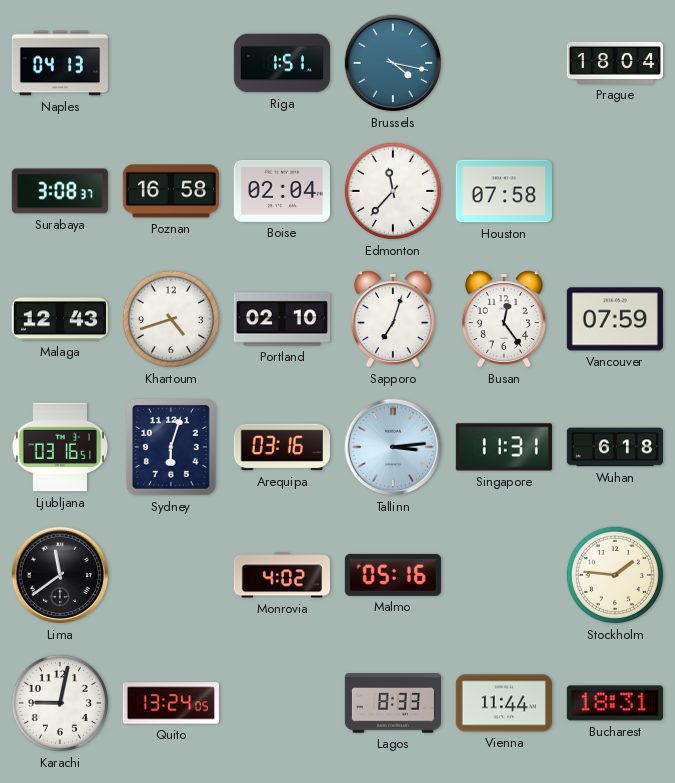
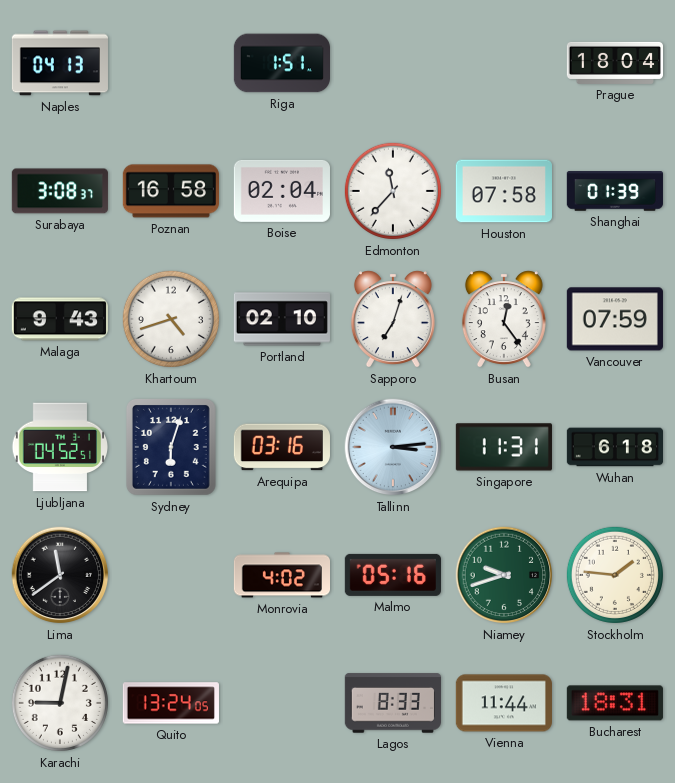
Brussels: 4:17 -> none
Shanghai: none -> 01:39
Malaga: 12:43 -> 9:43
Ljubljana: 03:16 -> 04:52
Niamey: none -> 9:42
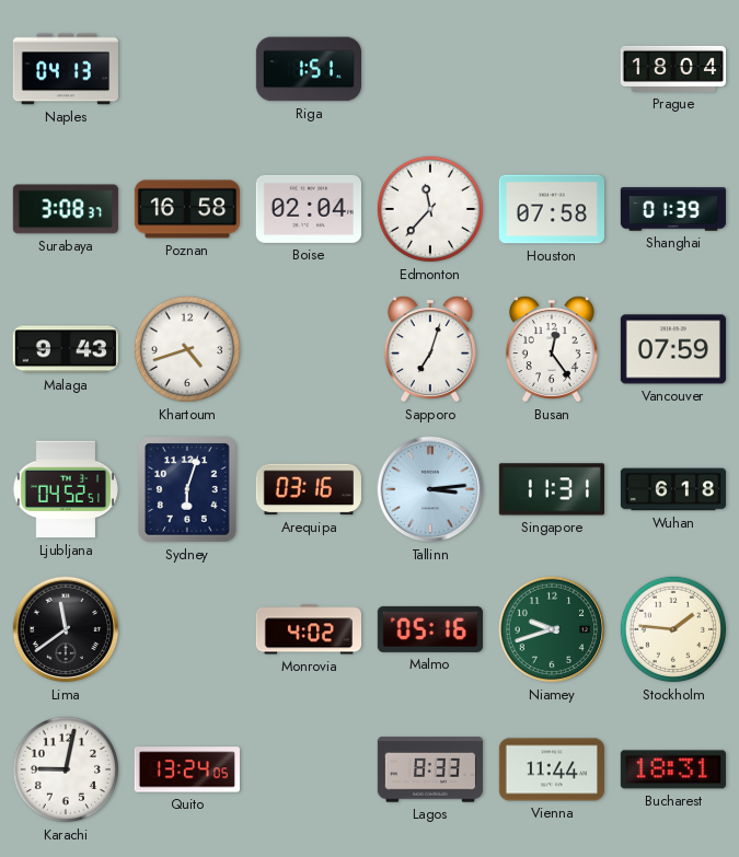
Portland: 02:10 -> none
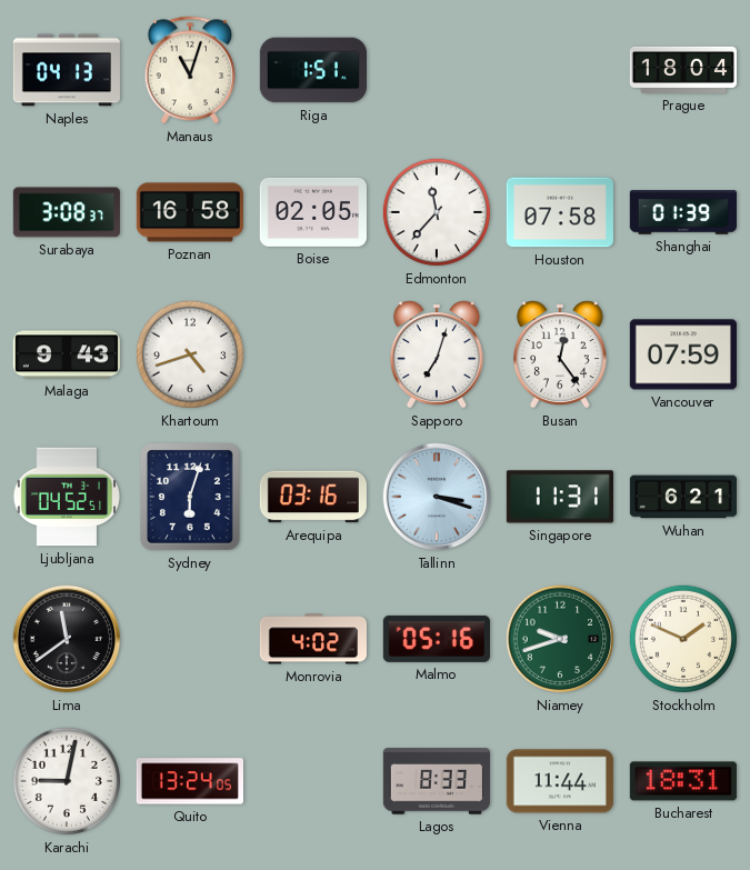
Manaus: none -> 11:03
Boise: 02:04 -> 02:05
Tallinn: 3:14 -> 3:18
Wuhan: 6:18 -> 6:21
Stockholm: 1:46 -> 1:49
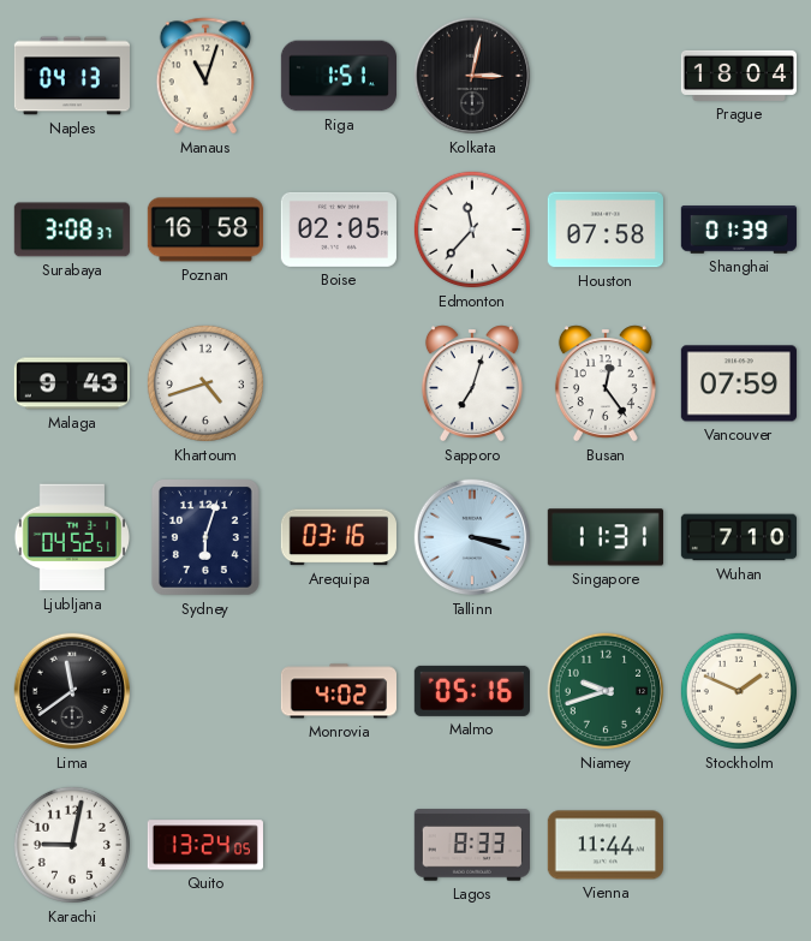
Kolkata: none -> 3:02
Wuhan: 6:21 -> 7:10
Bucharest: 18:31 -> none
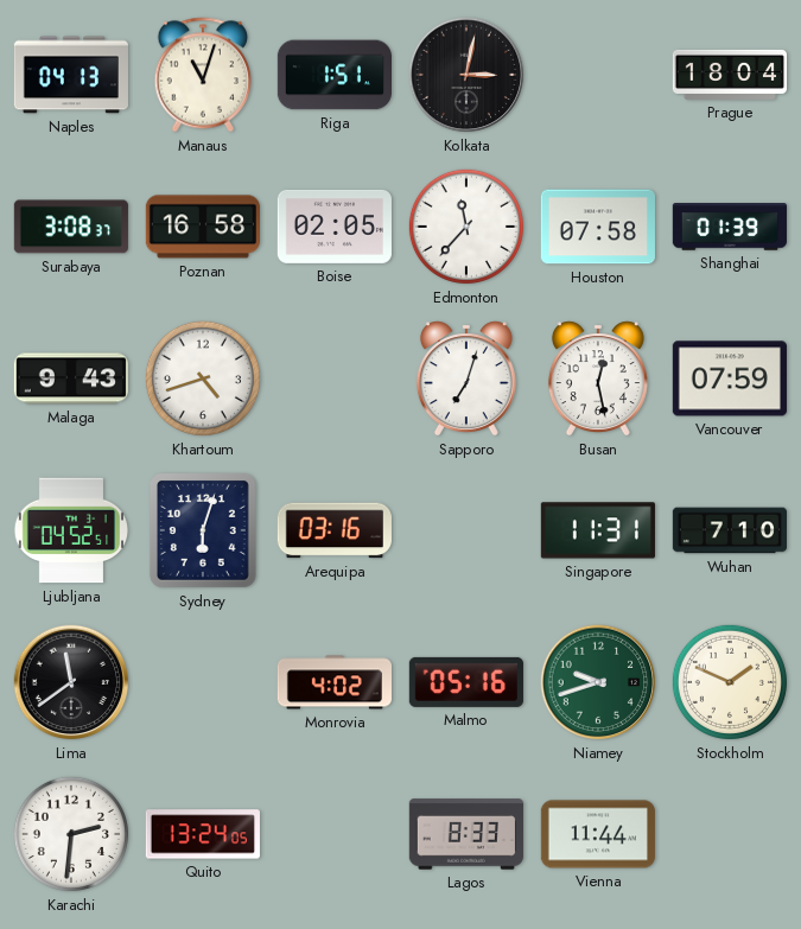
Busan: 12:24 -> 12:28
Tallinn: 3:18 -> none
Karachi: 9:02 -> 2:31
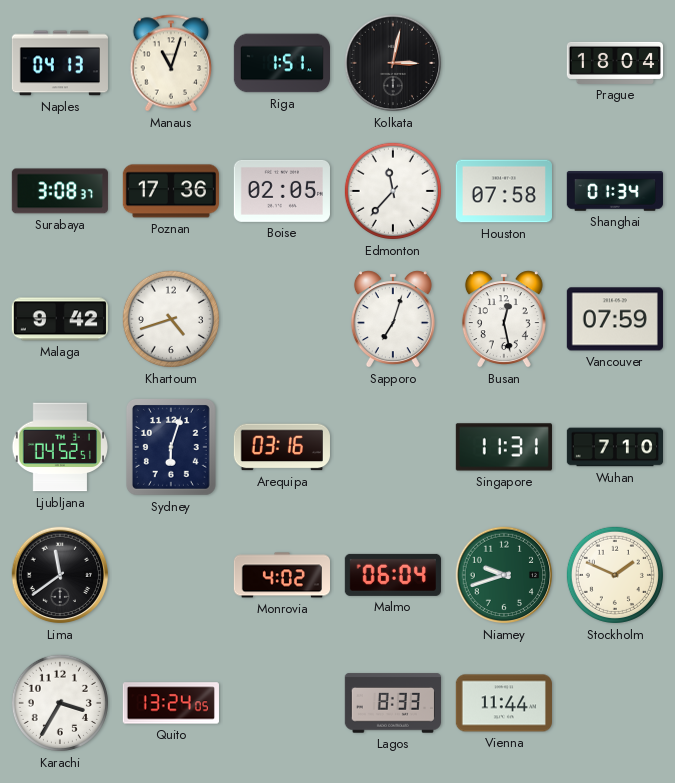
Poznan: 16:58 -> 17:36
Shanghai: 01:39 -> 01:34
Malaga: 9:43 -> 9:42
Malmo: 05:16 -> 06:04
Karachi: 2:31 -> 3:35
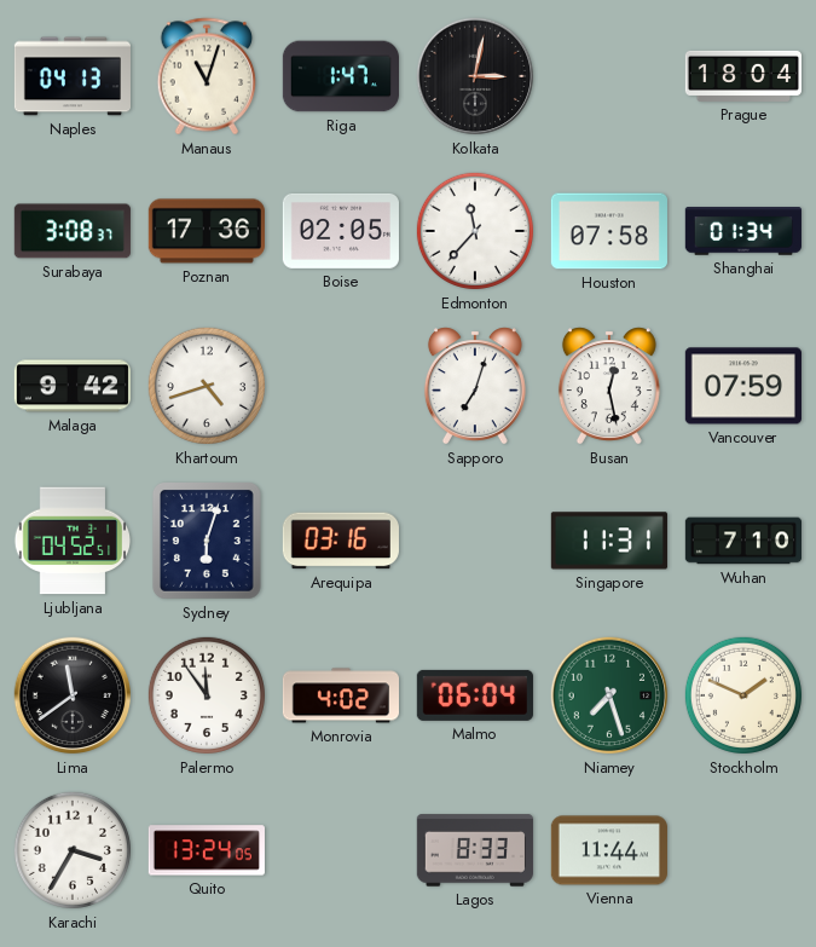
Riga: 1:51 -> 1:47
Palermo: none -> 11:54
Niamey: 9:42 -> 7:27
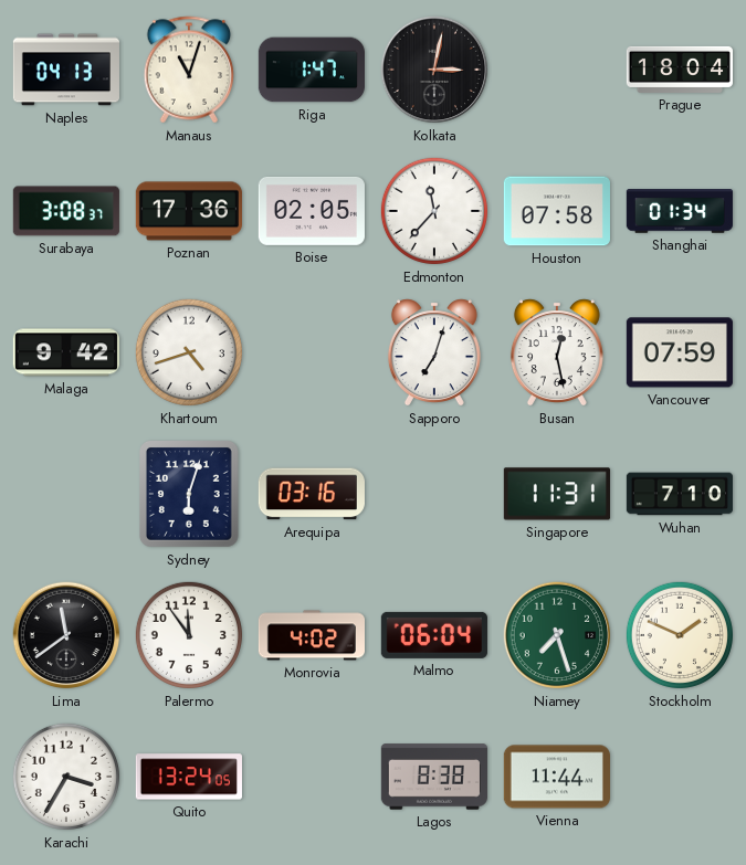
Ljubljana: 04:52 -> none
Lagos: 8:33 -> 8:38
